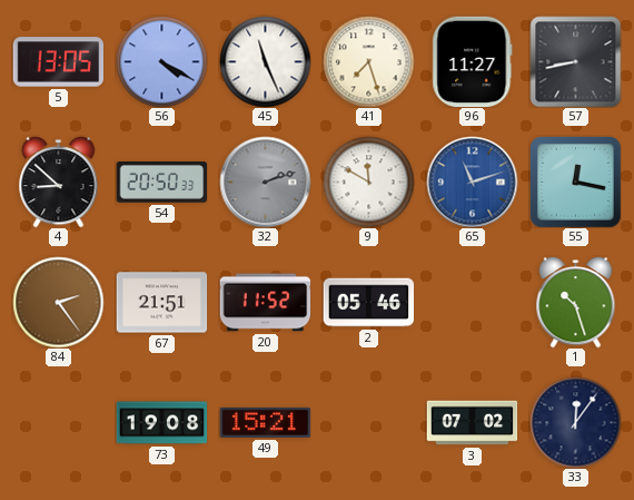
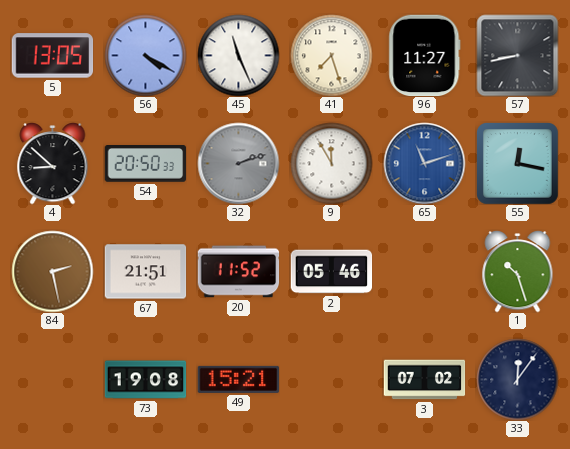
9: 11:50 -> 11:55
84: 2:24 -> 2:28
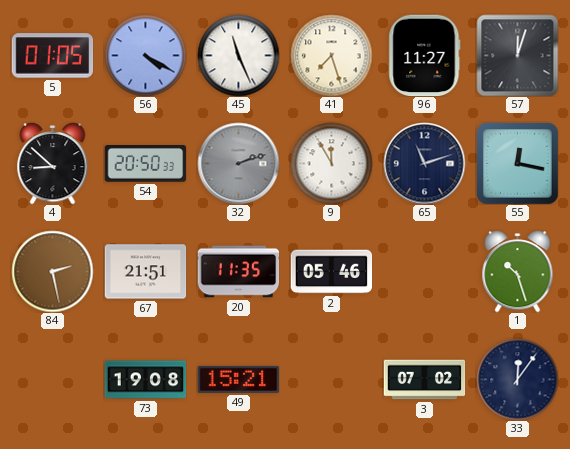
5: 13:05 -> 01:05
57: 8:43 -> 12:03
65 dial: blue -> navy
20: 11:52 -> 11:35
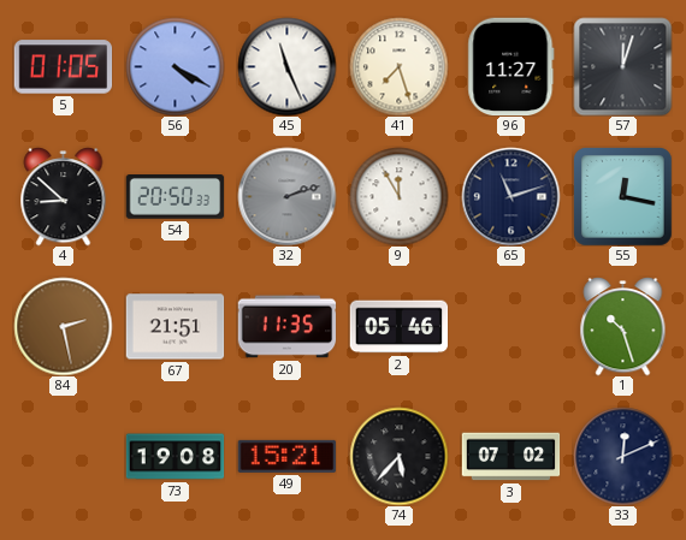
74: none -> 5:37
33: 12:06 -> 12:11
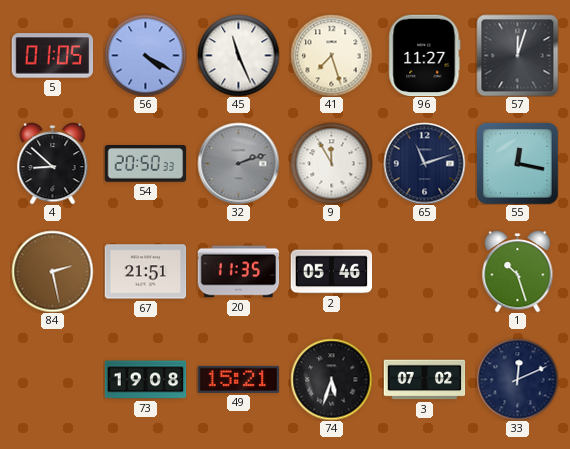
74: 5:37 -> 5:33
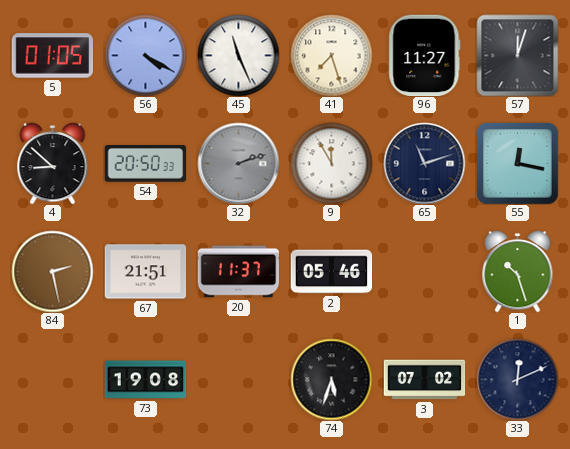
20: 11:35 -> 11:37
49: 15:21 -> none
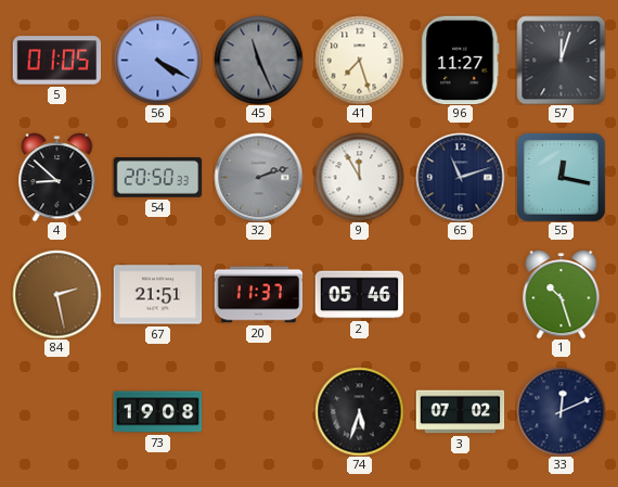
45 dial: white -> grey
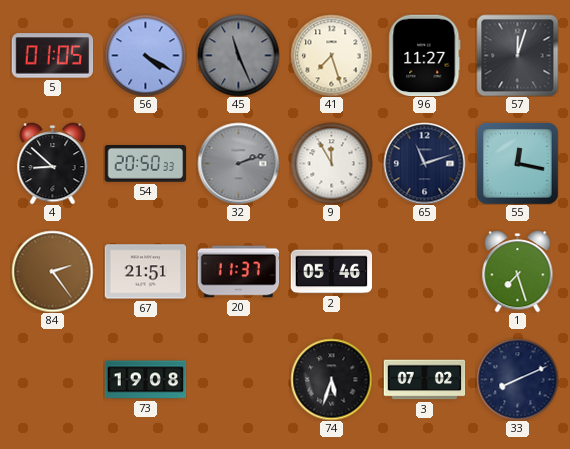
84: 2:28 -> 2:24
1: 10:27 -> 7:27
33: 12:11 -> 8:11
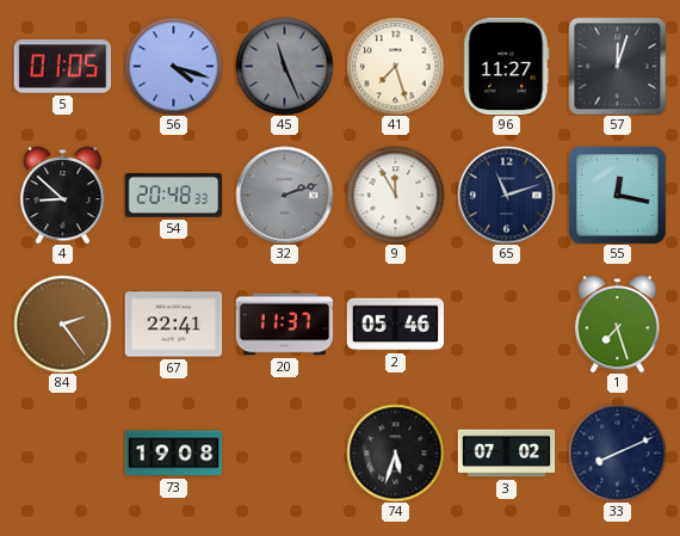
56: 4:20 -> 4:18
54: 20:50 -> 20:48
67: 21:51 -> 22:41
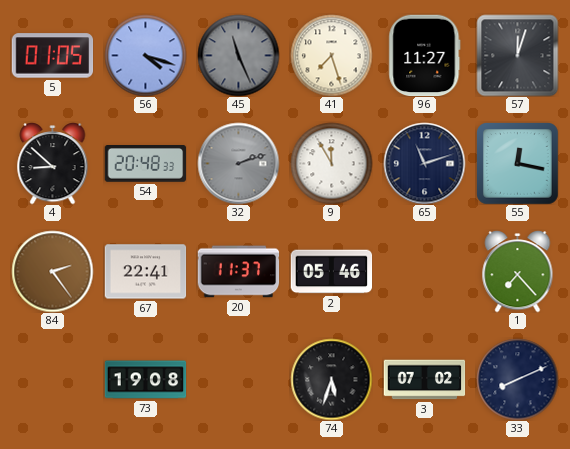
1: 7:27 -> 7:23
